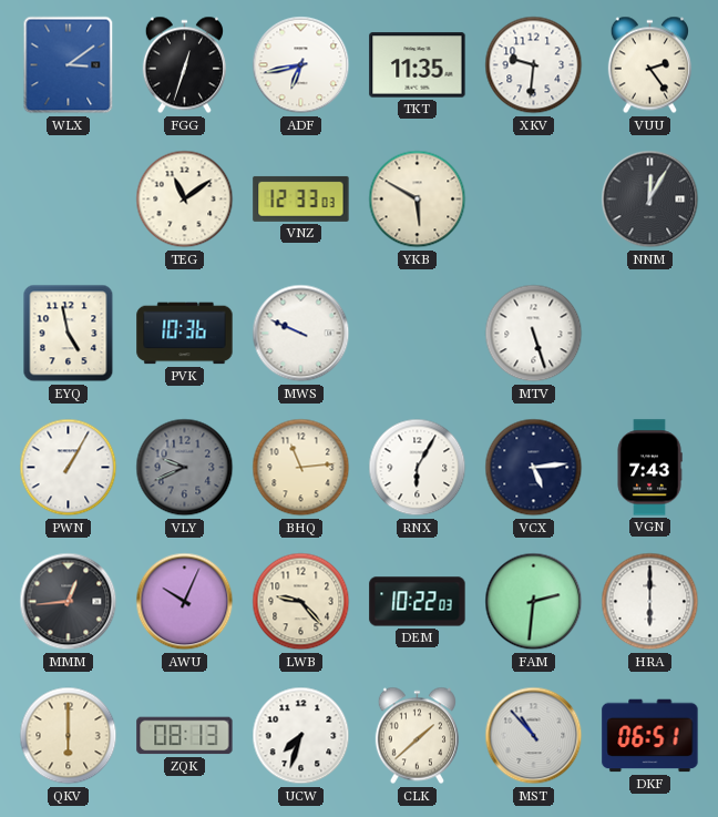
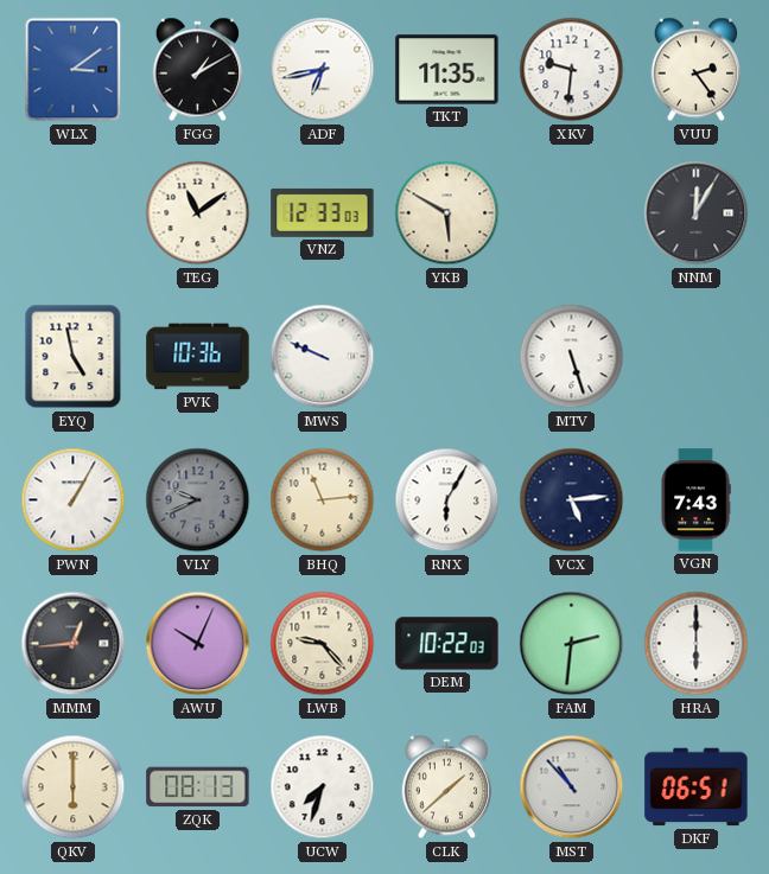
FGG: 12:33 -> 1:10
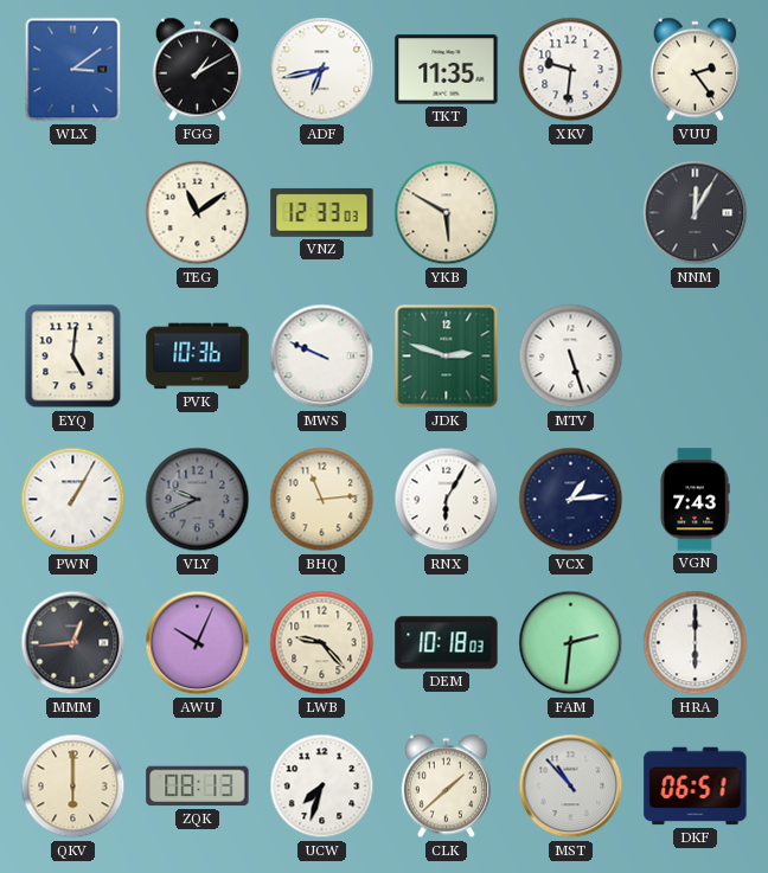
EYQ: 4:58 -> 5:01
JDK: none -> 2:48
VCX: 5:14 -> 1:14
DEM: 10:22 -> 10:18
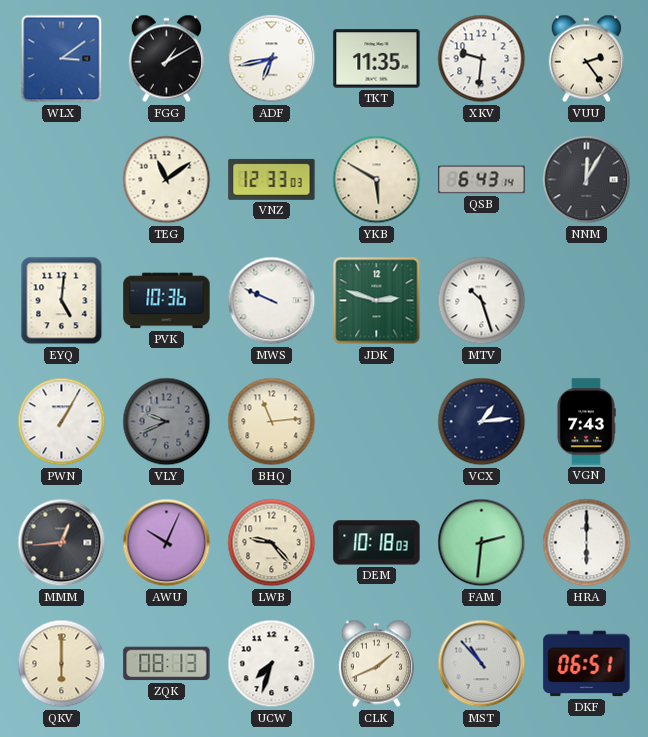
QSB: none -> 6:43
MTV: 5:27 -> 10:27
RNX: 6:05 -> none
CLK: 1:38 -> 1:41
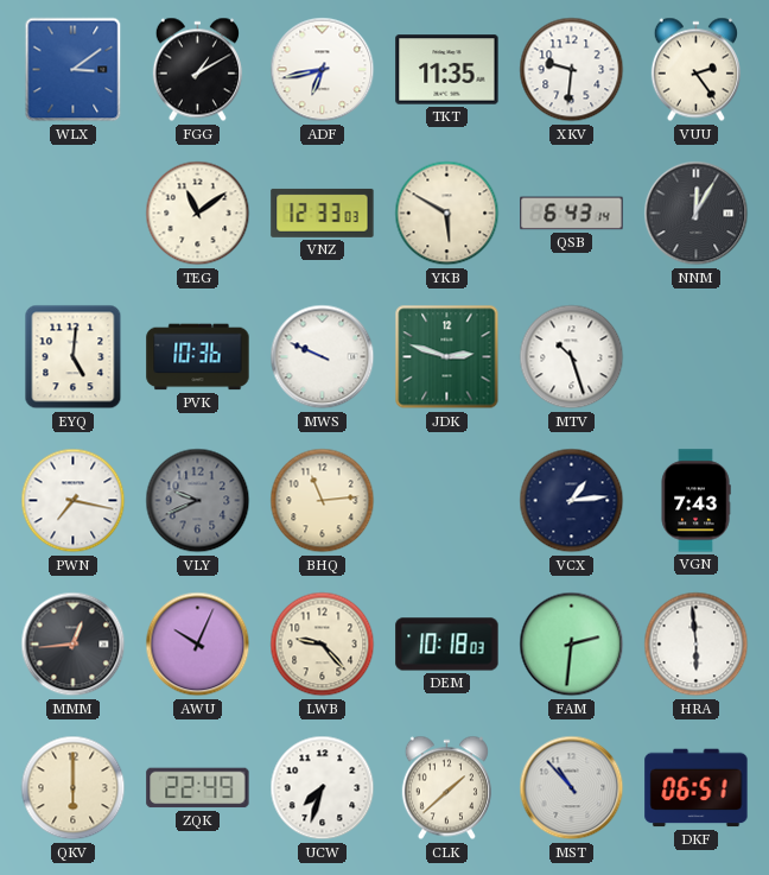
PWN: 1:05 -> 7:17
HRA: 6:00 -> 5:59
ZQK: 08:13 -> 22:49
CLK: 1:41 -> 1:38
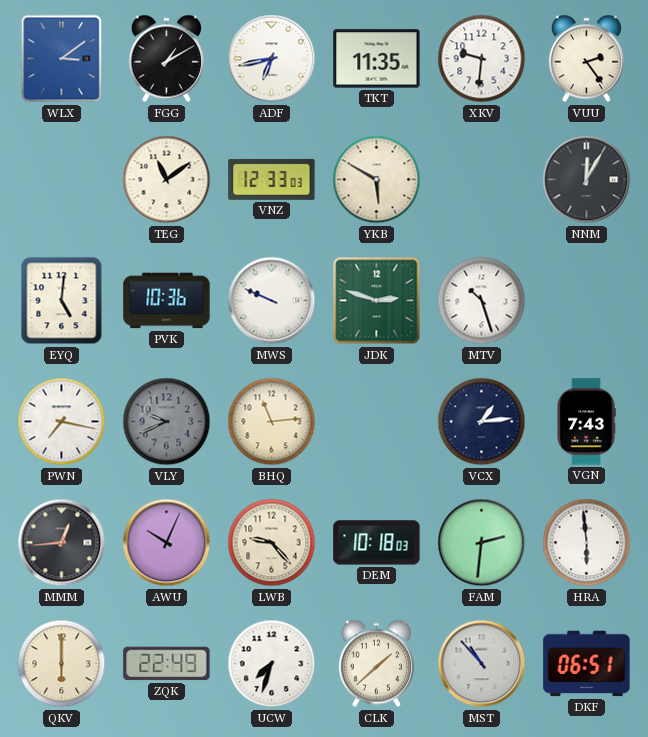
QSB: 6:43 -> none
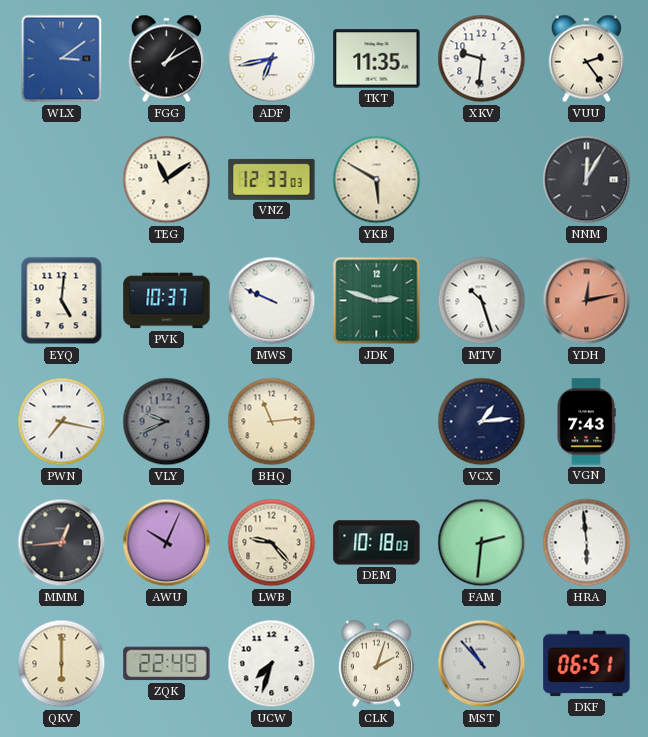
PVK: 10:36 -> 10:37
YDH: none -> 12:13
CLK: 1:38 -> 2:03
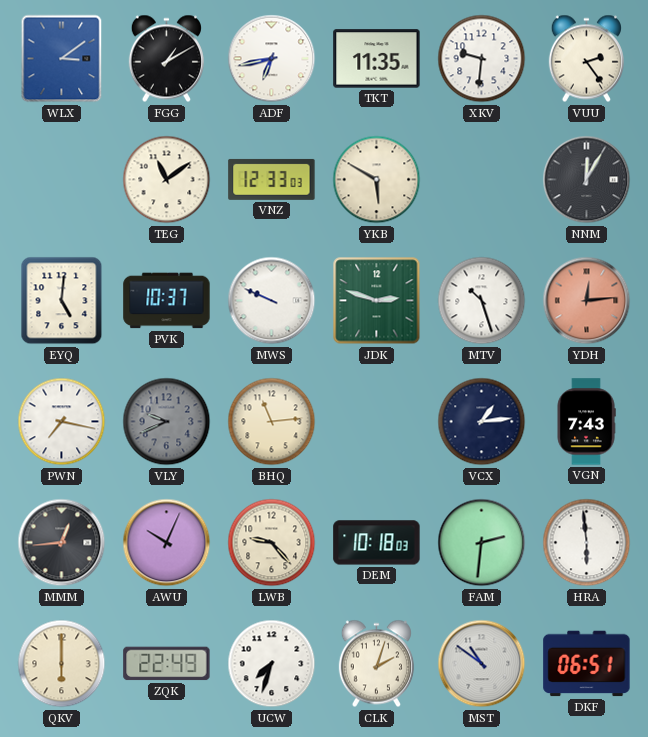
YDH: 12:13 -> 12:14
MST: 10:53 -> 10:51
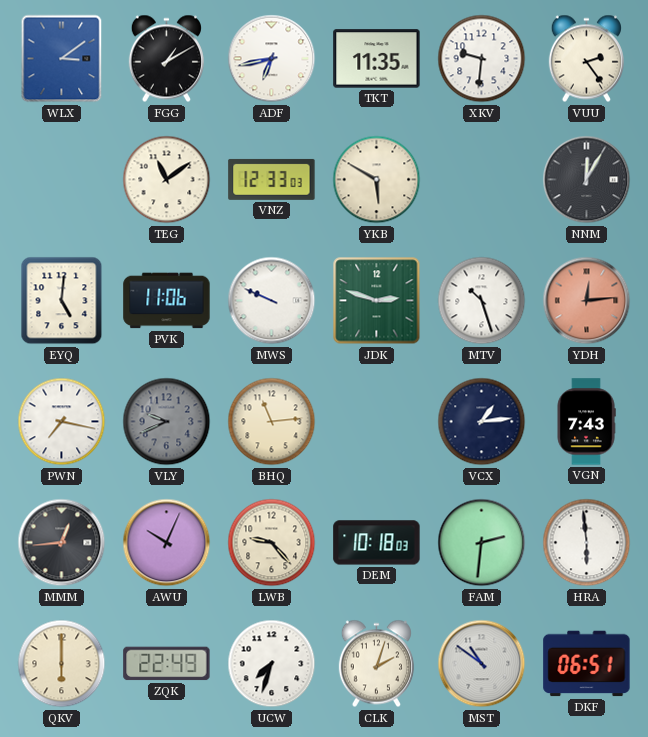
PVK: 10:37 -> 11:06
